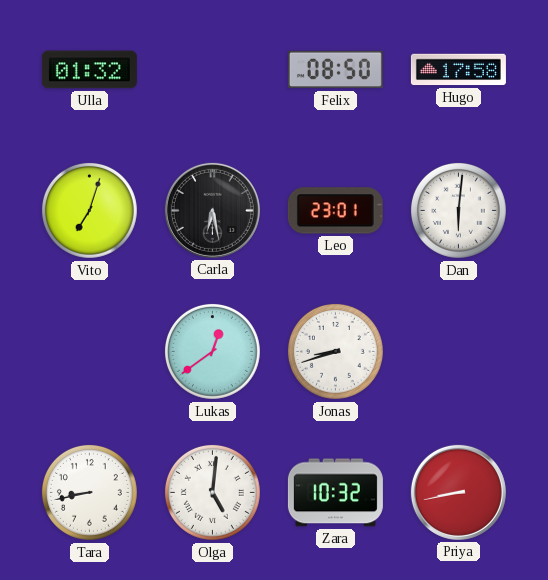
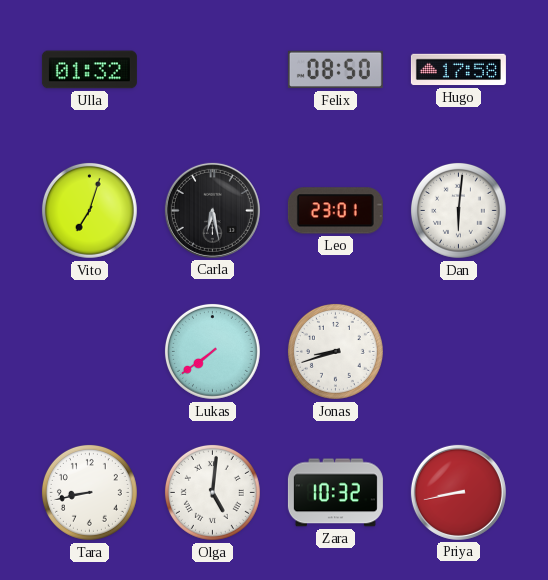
Lukas: 12:39 -> 7:39
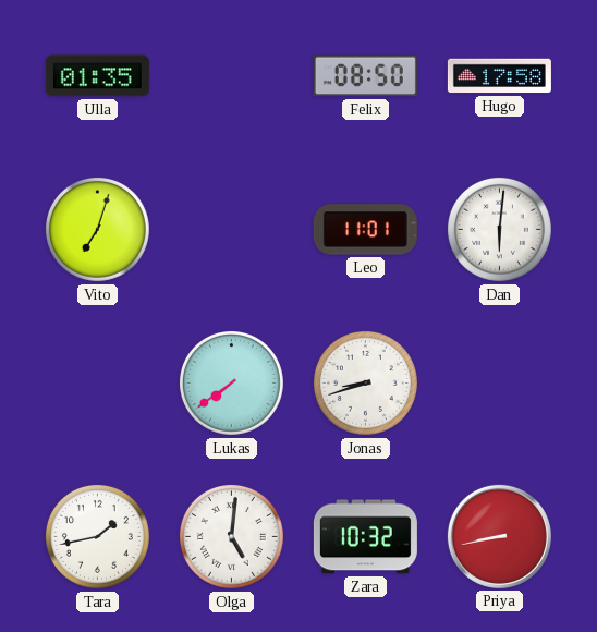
Ulla: 01:32 -> 01:35
Carla: 6:28 -> none
Leo: 23:01 -> 11:01
Tara: 8:43 -> 1:43
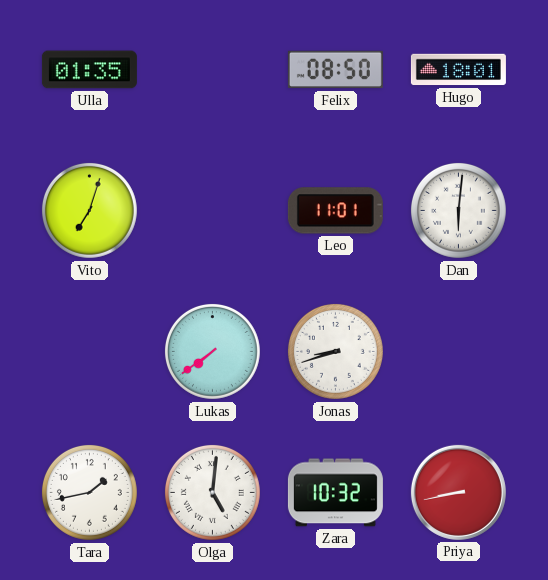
Hugo: 17:58 -> 18:01
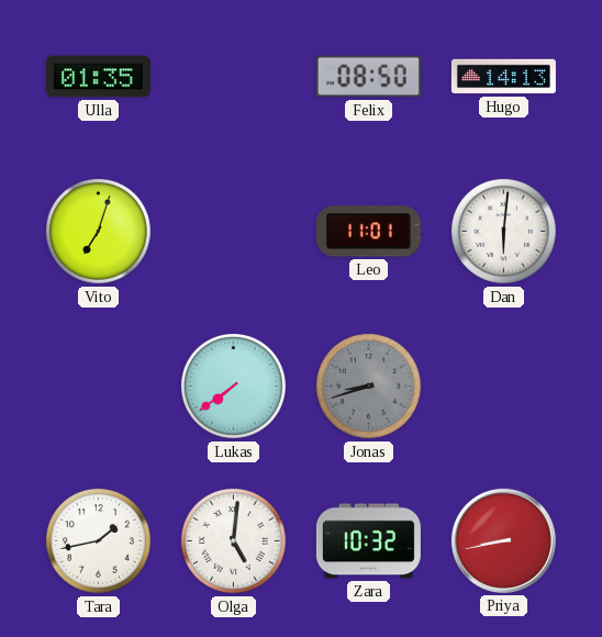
Hugo: 18:01 -> 14:13
Jonas dial: white -> grey
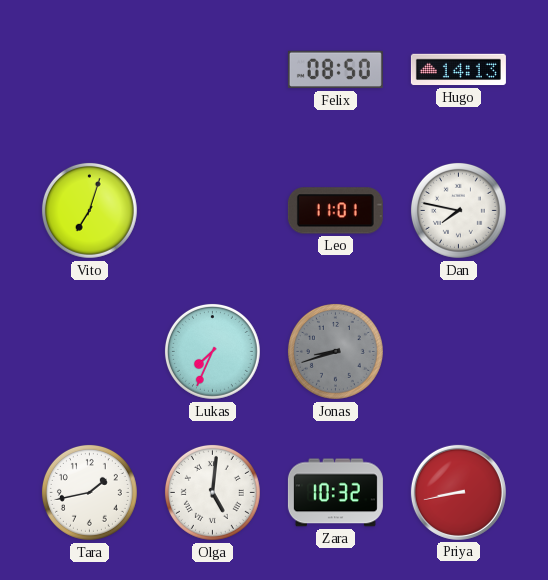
Ulla: 01:35 -> none
Dan: 6:01 -> 7:47
Lukas: 7:39 -> 7:34
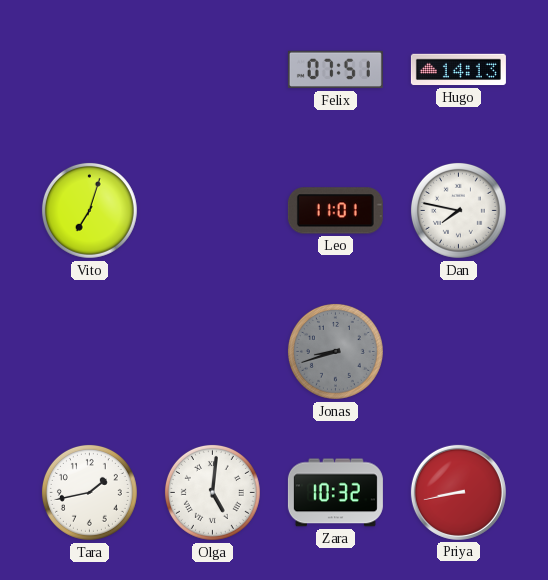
Felix: 08:50 -> 07:51
Lukas: 7:34 -> none
